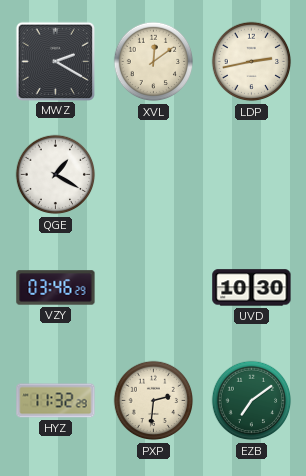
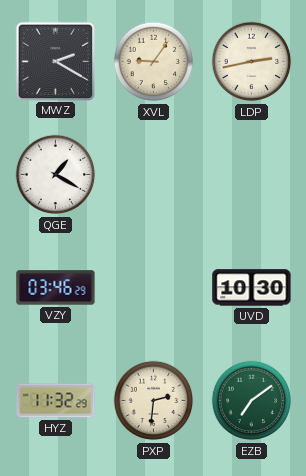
XVL: 12:09 -> 9:06
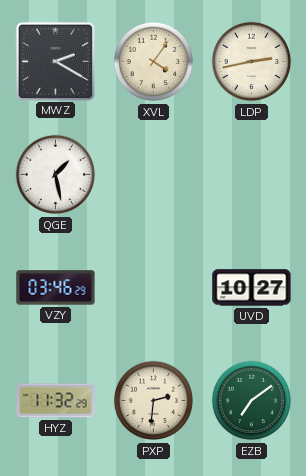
XVL: 9:06 -> 4:06
QGE: 1:20 -> 1:28
UVD: 10:30 -> 10:27
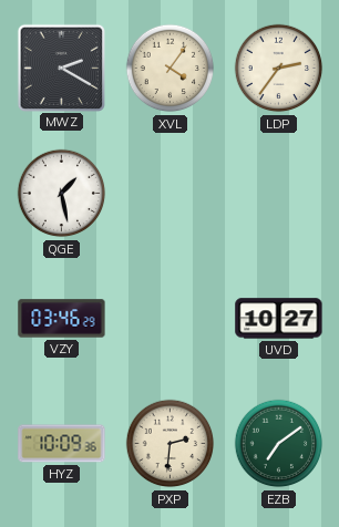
LDP: 2:43 -> 2:36
HYZ: 11:32 -> 10:09
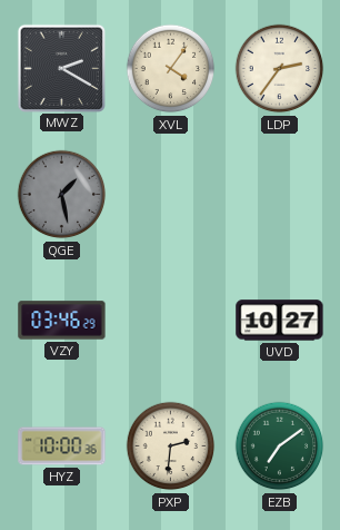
QGE dial: white -> grey
HYZ: 10:09 -> 10:00
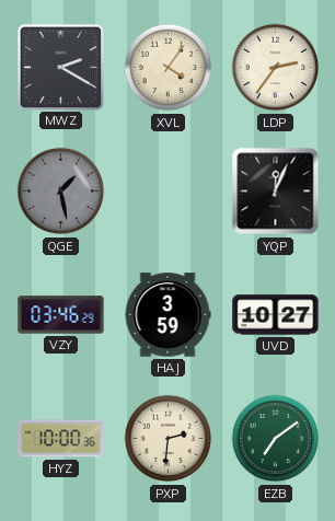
YQP: none -> 12:04
HAJ: none -> 3:59
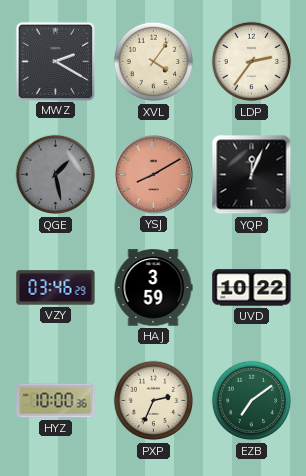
YSJ: none -> 8:10
UVD: 10:27 -> 10:22
PXP: 2:31 -> 2:34
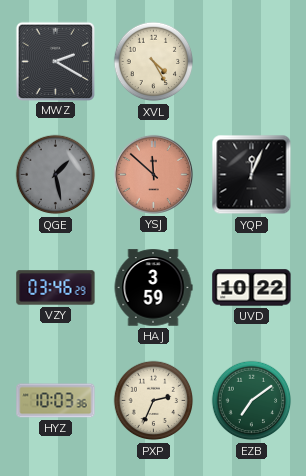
XVL: 4:06 -> 4:25
LDP: 2:36 -> none
YSJ: 8:10 -> 11:52
HYZ: 10:00 -> 10:03
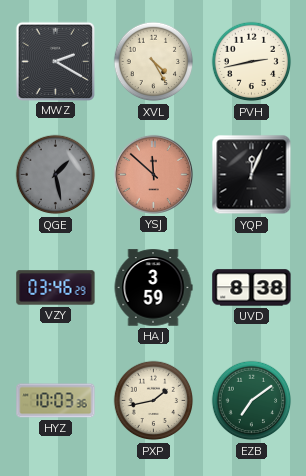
PVH: none -> 2:43
UVD: 10:22 -> 8:38
PXP: 2:34 -> 1:43
